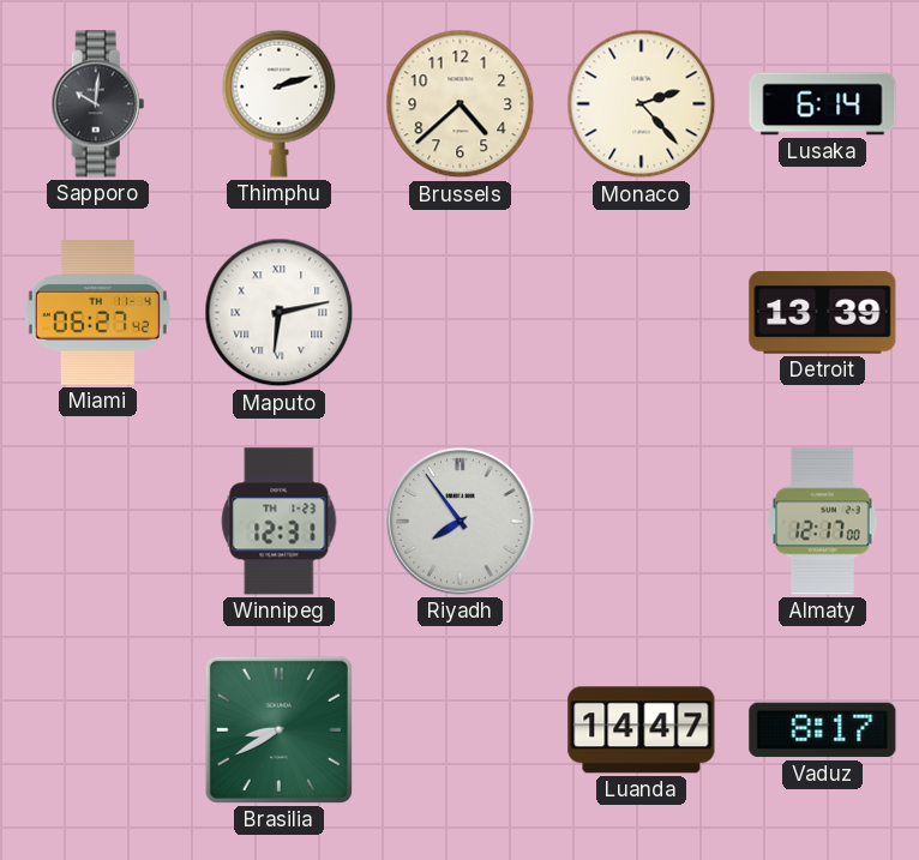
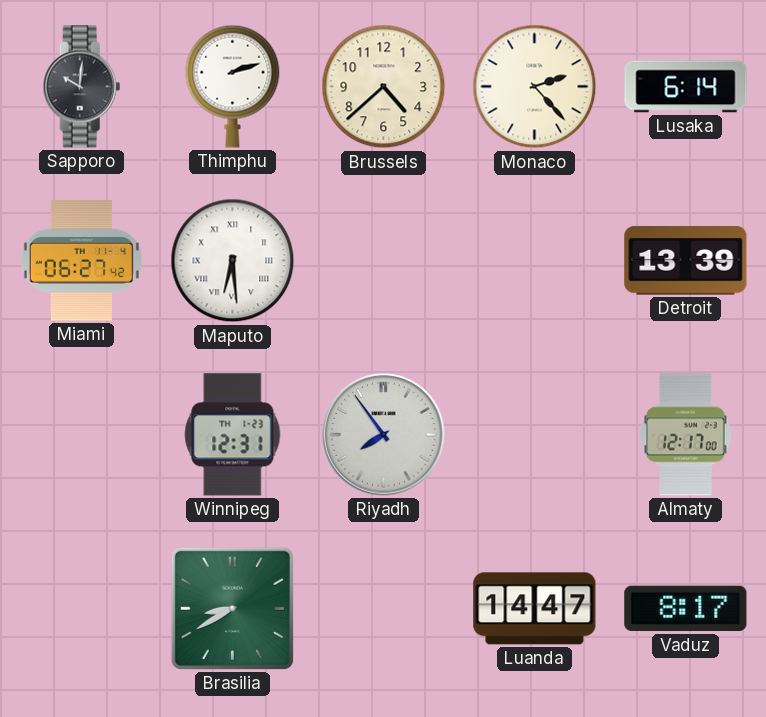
Maputo: 6:13 -> 6:29
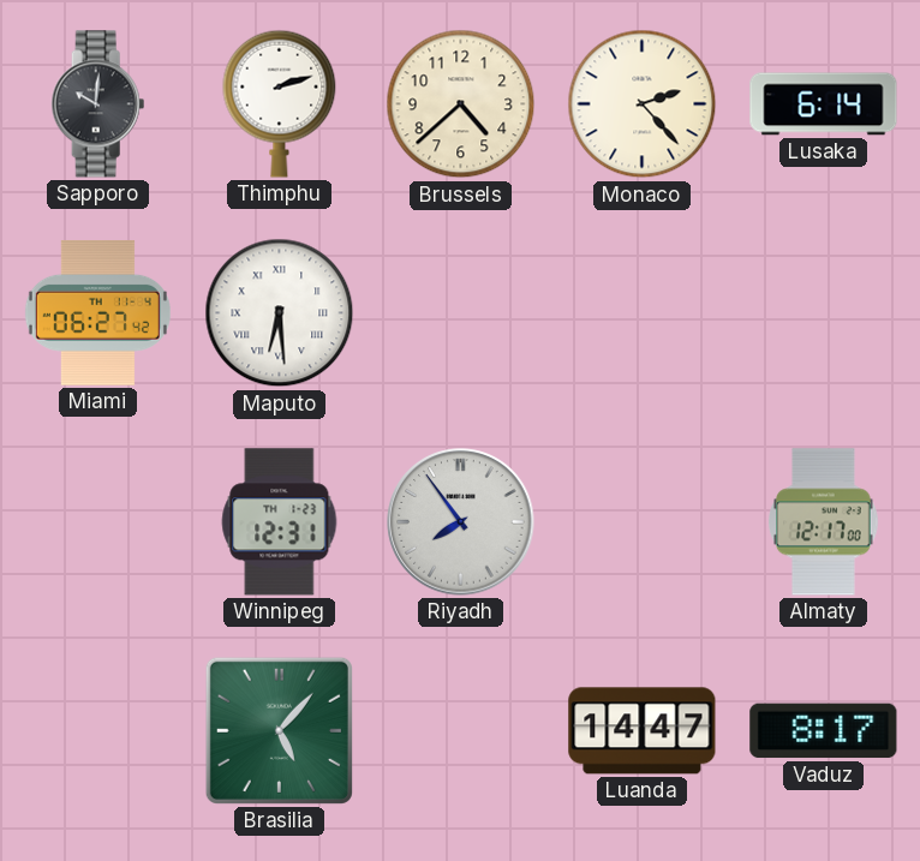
Detroit: 13:39 -> none
Brasilia: 8:40 -> 5:07
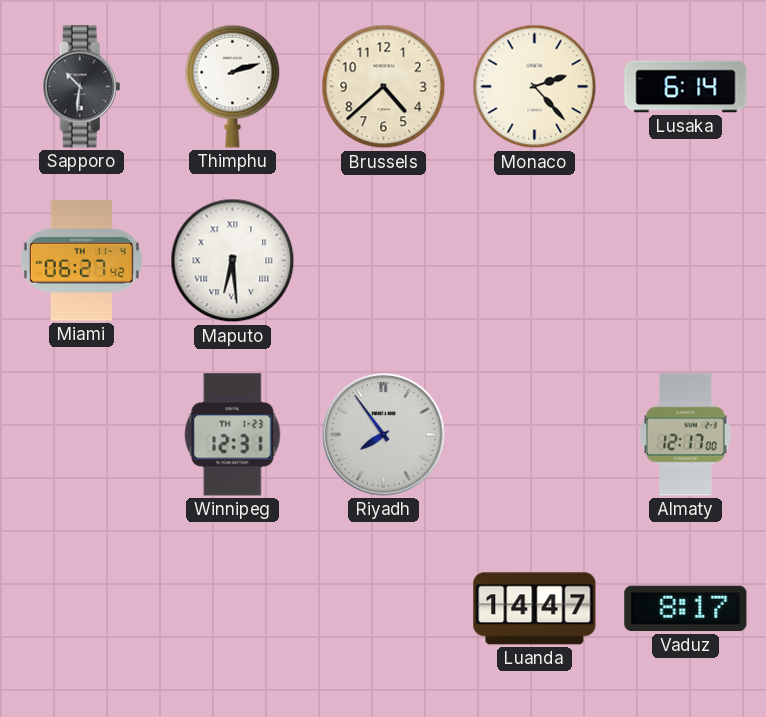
Sapporo: 10:01 -> 10:31
Brasilia: 5:07 -> none
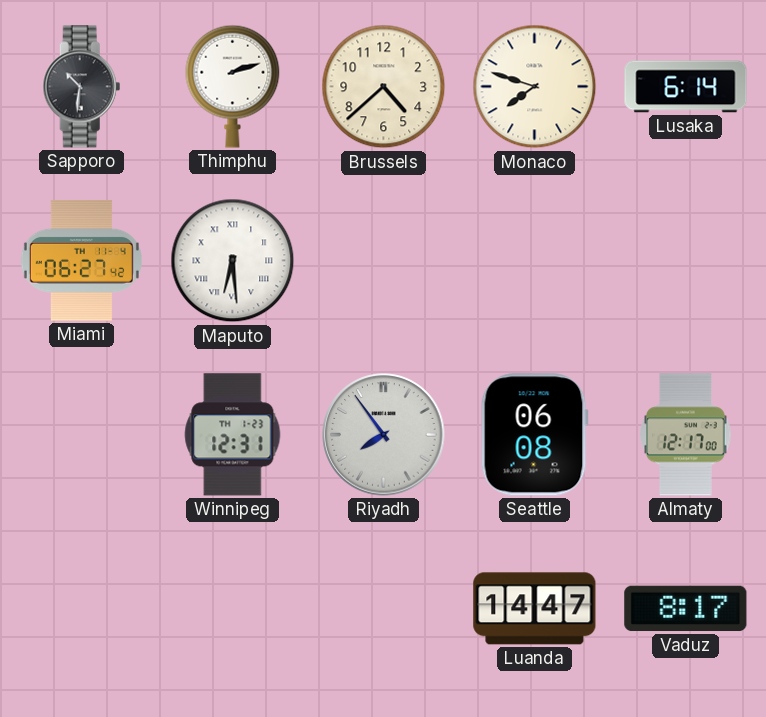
Monaco: 2:23 -> 7:48
Seattle: none -> 06:08
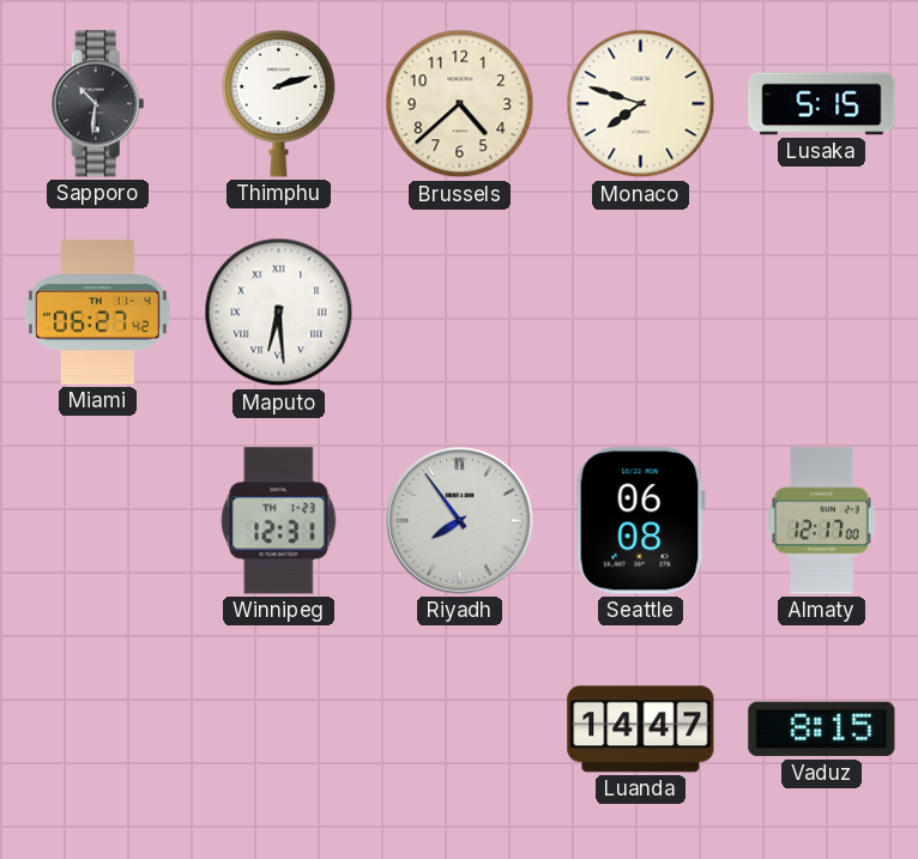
Lusaka: 6:14 -> 5:15
Vaduz: 8:17 -> 8:15
